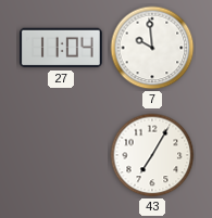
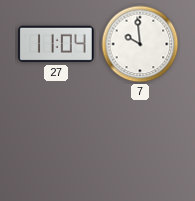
43: 7:05 -> none
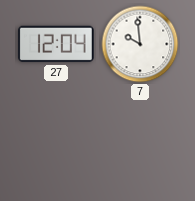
27: 11:04 -> 12:04
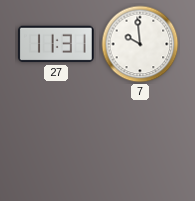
27: 12:04 -> 11:31
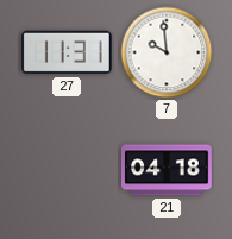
21: none -> 04:18
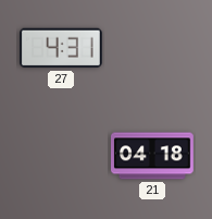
27: 11:31 -> 4:31
7: 9:59 -> none
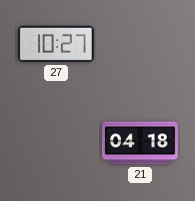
27: 4:31 -> 10:27
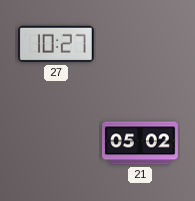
21: 04:18 -> 05:02
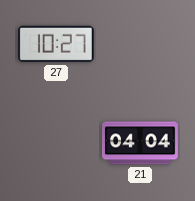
21: 05:02 -> 04:04
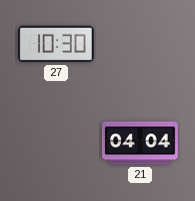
27: 10:27 -> 10:30
